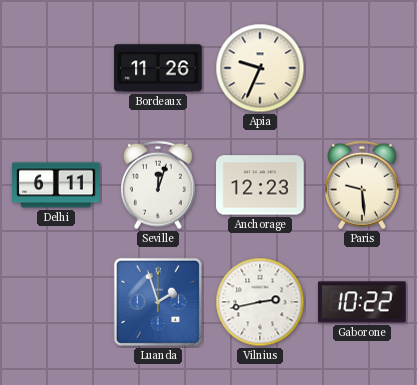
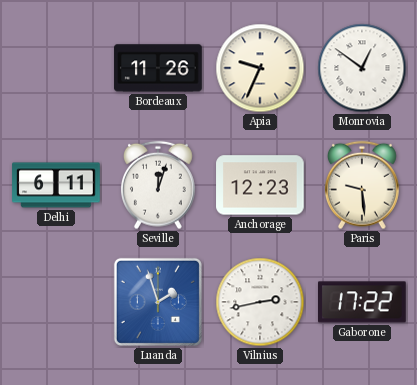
Monrovia: none -> 12:51
Gaborone: 10:22 -> 17:22
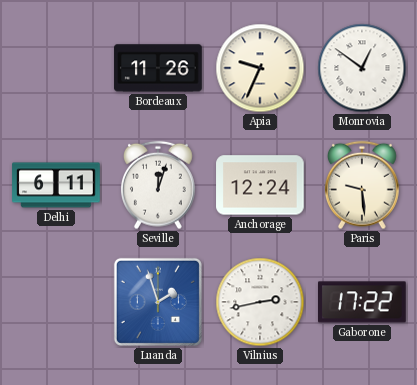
Anchorage: 12:23 -> 12:24
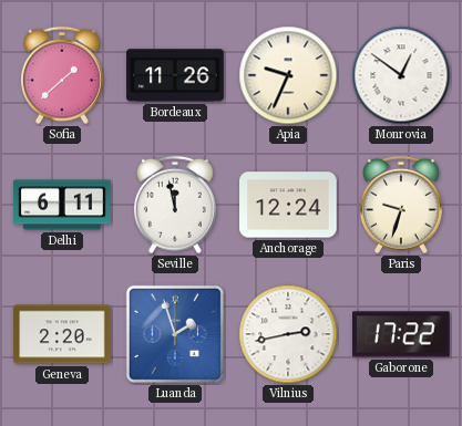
Sofia: none -> 1:38
Seville: 12:03 -> 11:58
Paris: 9:29 -> 9:33
Geneva: none -> 2:20
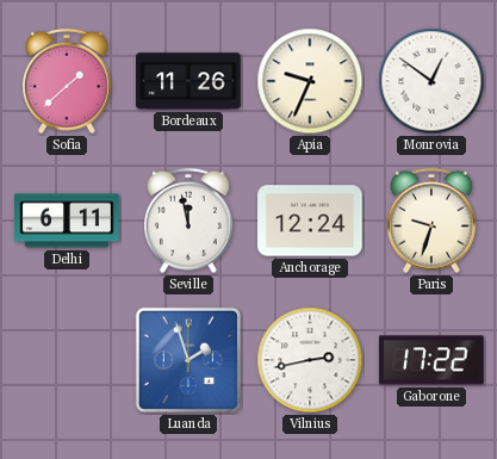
Geneva: 2:20 -> none
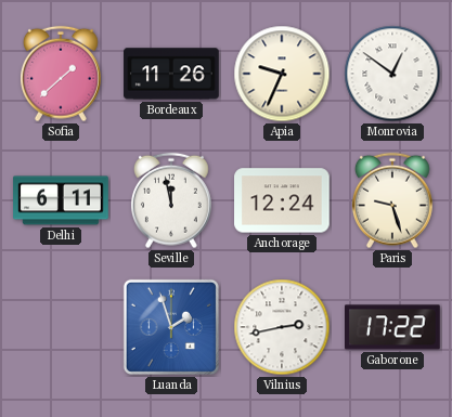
Paris: 9:33 -> 9:27
